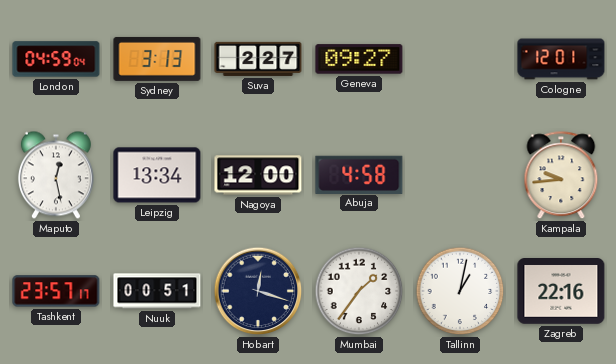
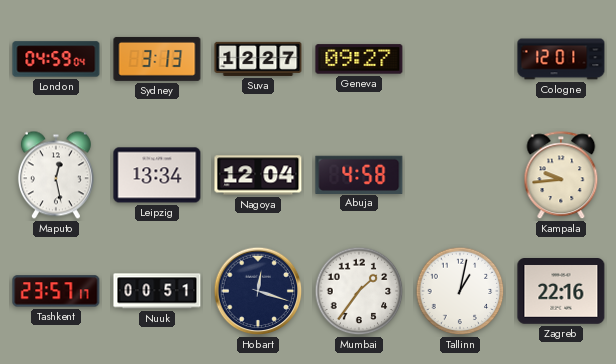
Suva: 2:27 -> 12:27
Nagoya: 12:00 -> 12:04
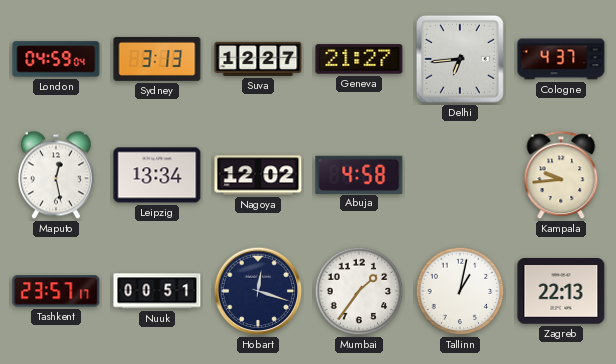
Geneva: 09:27 -> 21:27
Delhi: none -> 6:44
Cologne: 12:01 -> 4:37
Nagoya: 12:04 -> 12:02
Zagreb: 22:16 -> 22:13
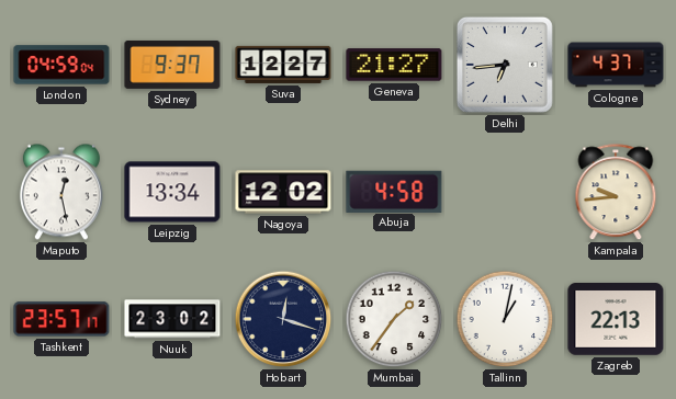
Sydney: 3:13 -> 9:37
Nuuk: 00:51 -> 23:02
